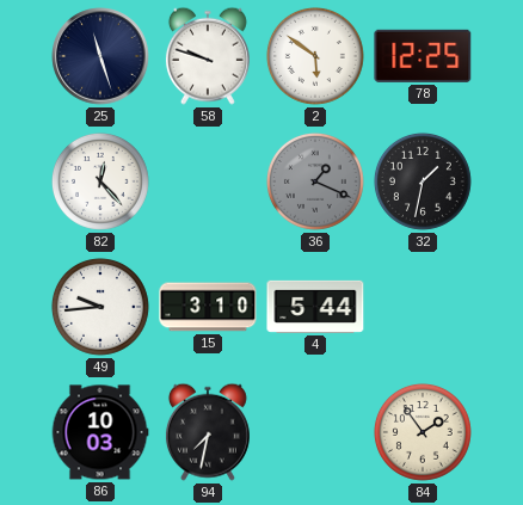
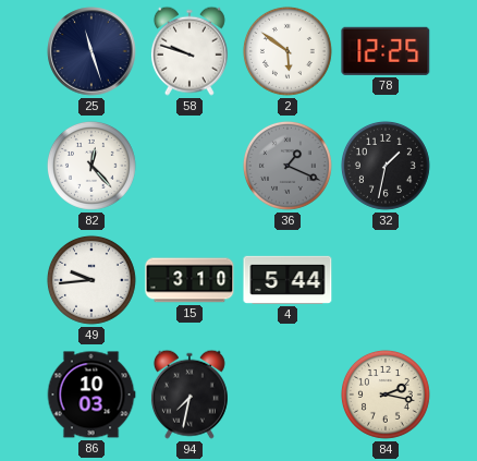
84: 1:54 -> 2:17
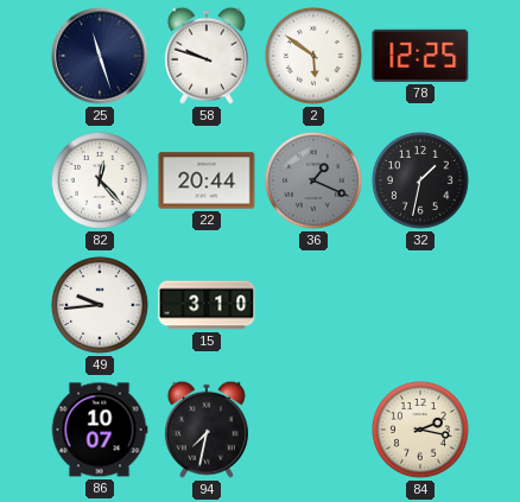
22: none -> 20:44
4: 5:44 -> none
86: 10:03 -> 10:07
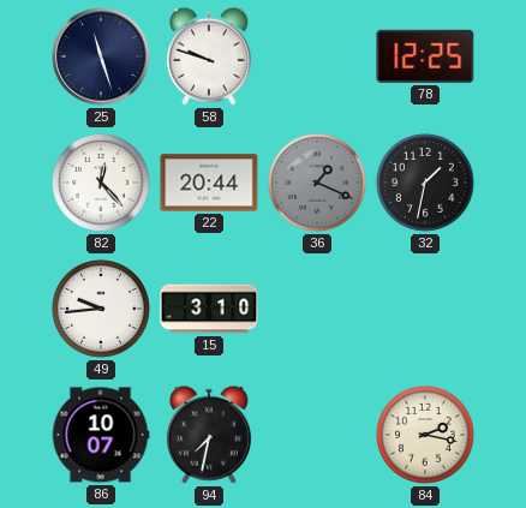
2: 5:51 -> none
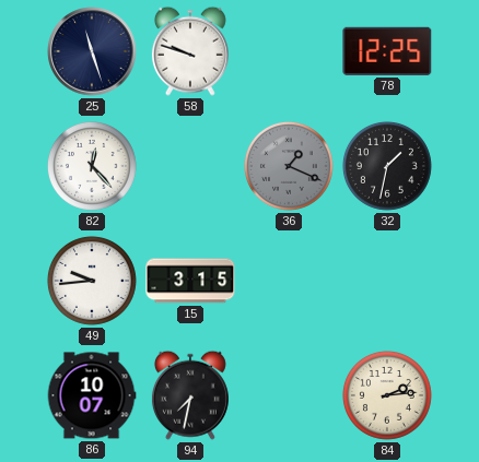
22: 20:44 -> none
15: 3:10 -> 3:15
84: 2:17 -> 2:14
